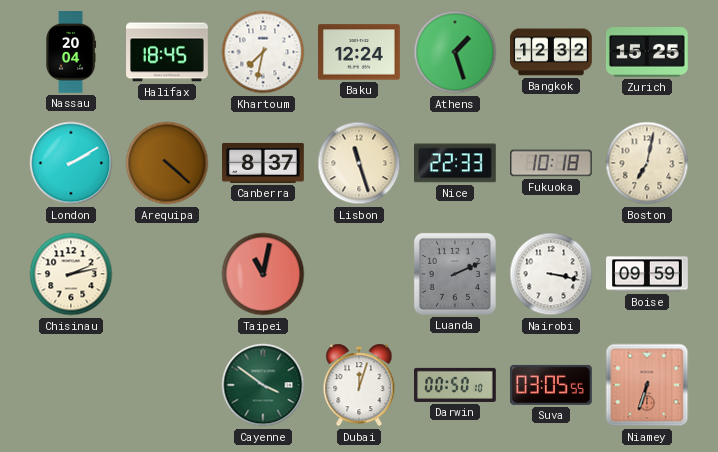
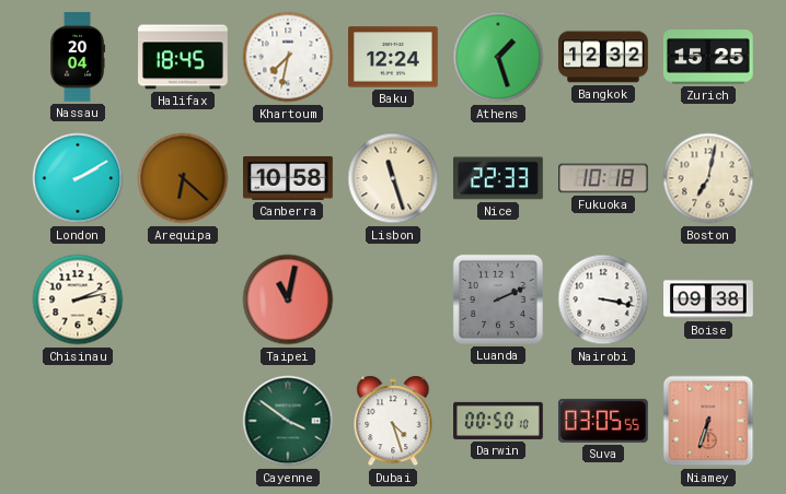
Arequipa: 4:22 -> 6:22
Canberra: 8:37 -> 10:58
Boise: 09:59 -> 09:38
Dubai: 12:03 -> 4:27
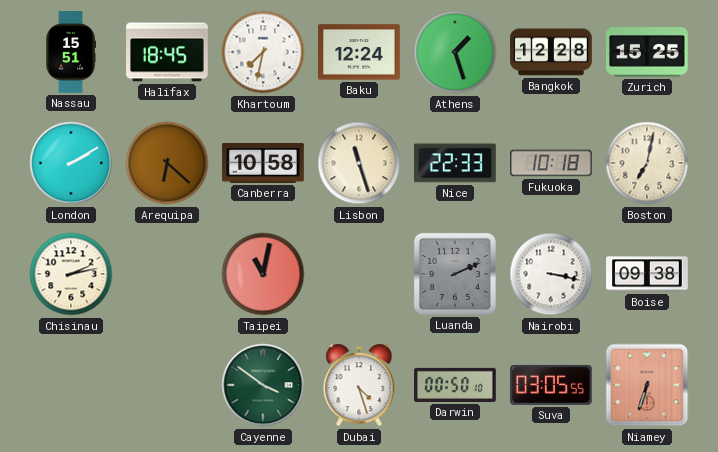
Nassau: 20:04 -> 15:51
Bangkok: 12:32 -> 12:28
